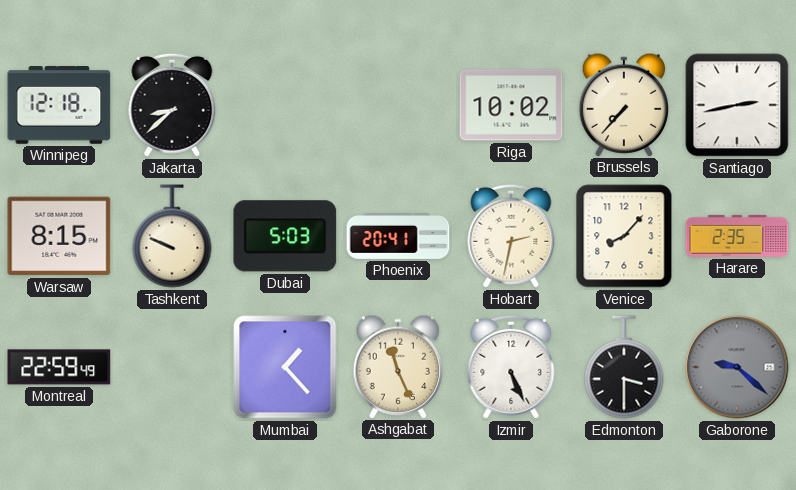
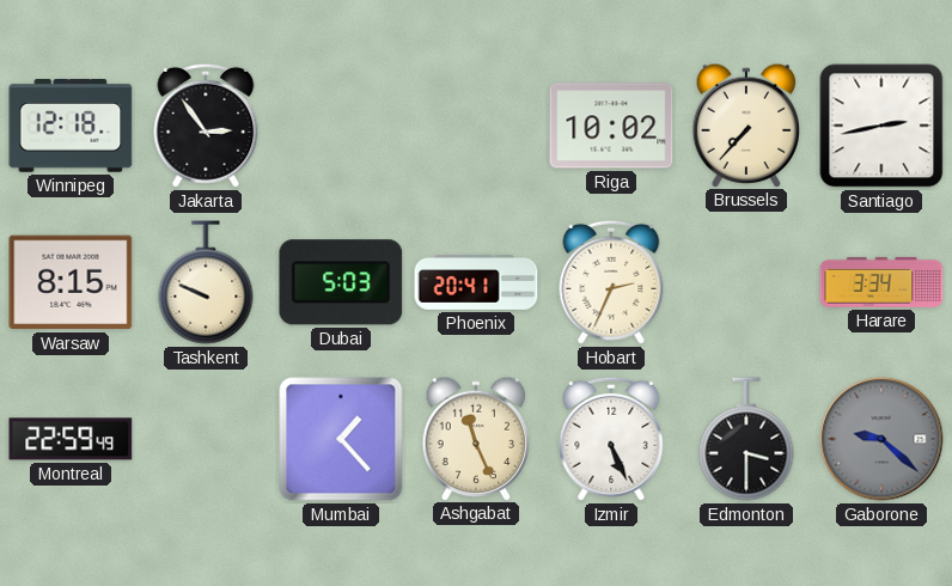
Jakarta: 8:38 -> 2:54
Hobart: 2:32 -> 2:34
Venice: 8:07 -> none
Harare: 2:35 -> 3:34
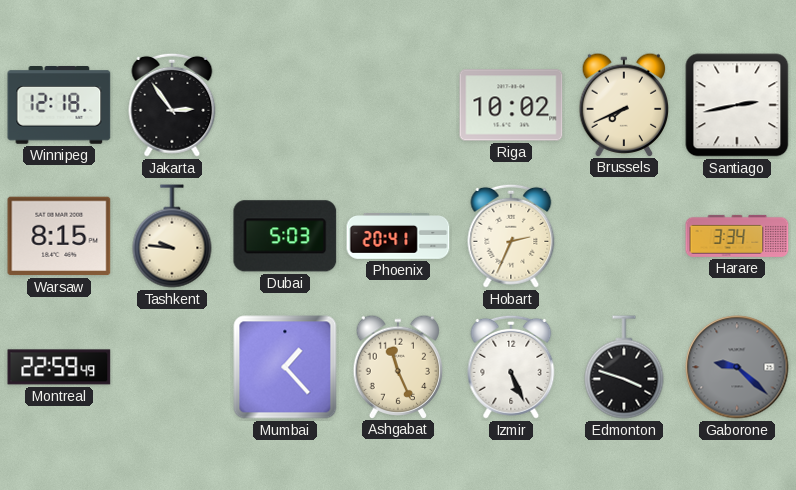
Brussels: 7:37 -> 7:41
Tashkent: 9:49 -> 9:46
Edmonton: 3:30 -> 3:48
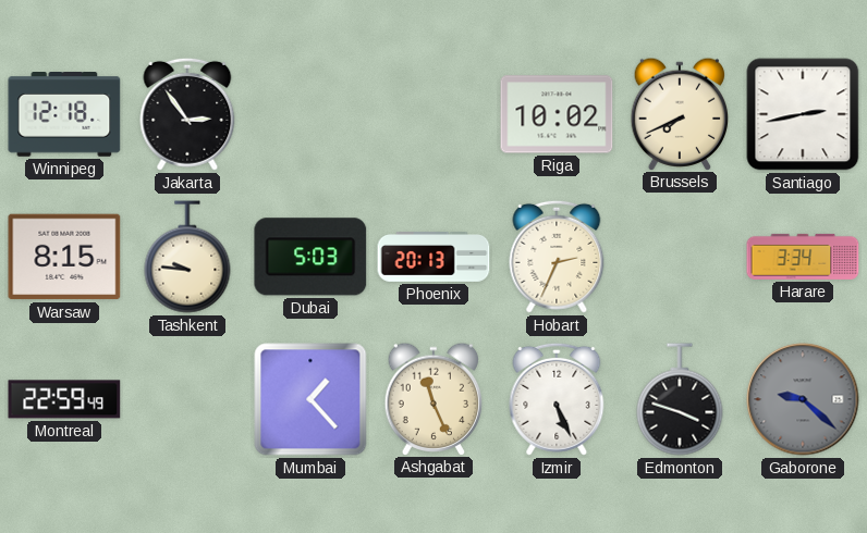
Phoenix: 20:41 -> 20:13
